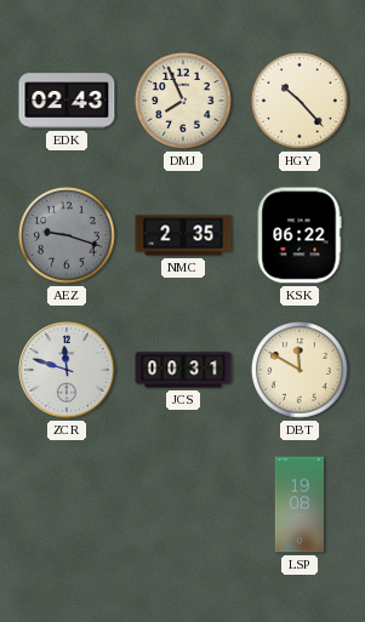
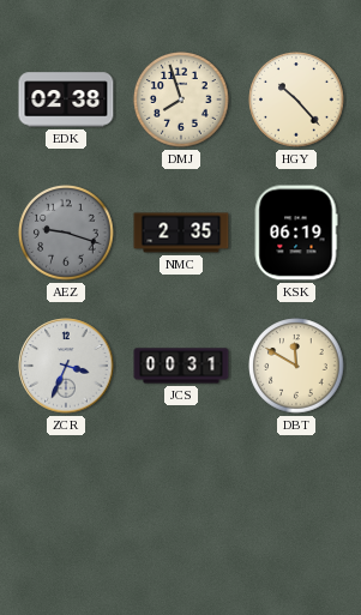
EDK: 02:43 -> 02:38
DMJ: 7:56 -> 7:57
KSK: 06:22 -> 06:19
ZCR: 11:48 -> 3:34
LSP: 19:08 -> none
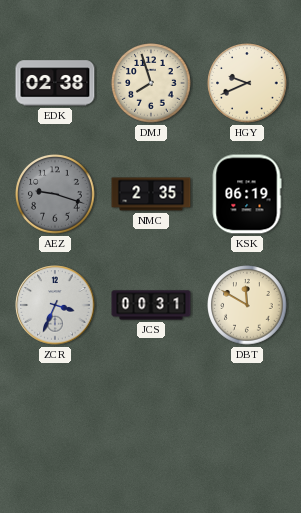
HGY: 10:23 -> 9:41
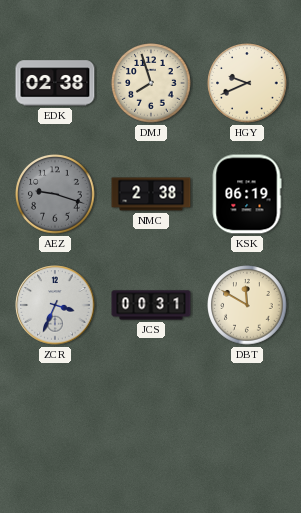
NMC: 2:35 -> 2:38
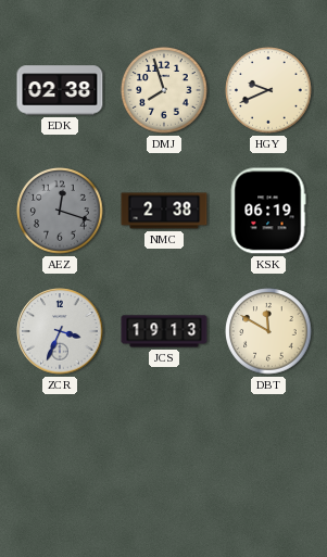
AEZ: 9:18 -> 12:18
JCS: 00:31 -> 19:13
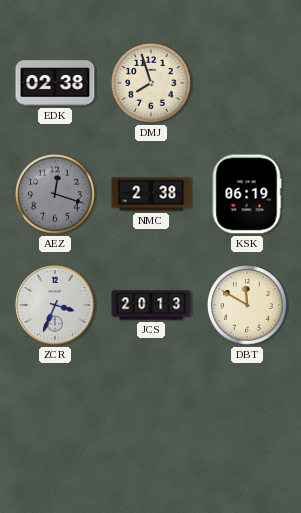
HGY: 9:41 -> none
JCS: 19:13 -> 20:13
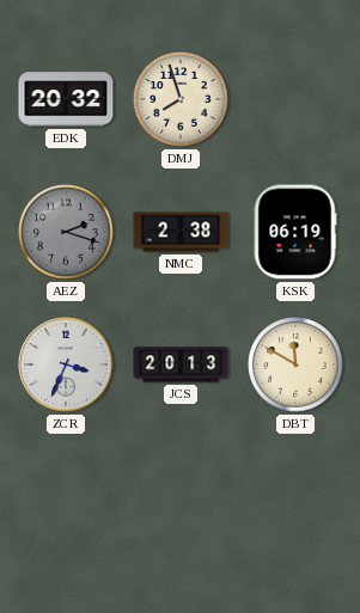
EDK: 02:38 -> 20:32
AEZ: 12:18 -> 2:18
